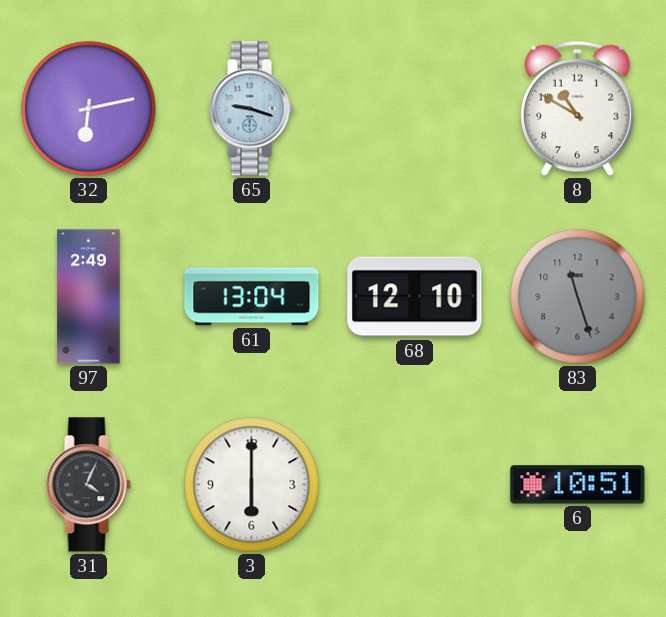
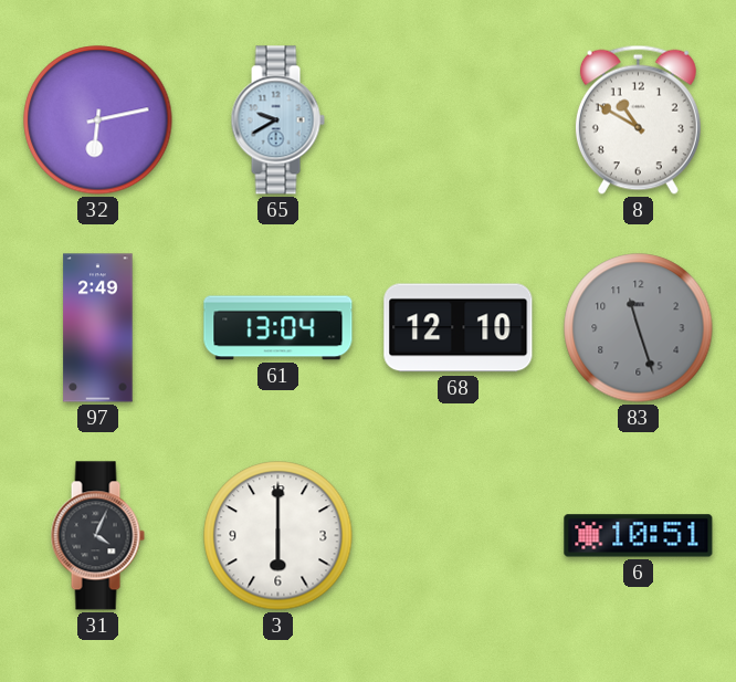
65: 9:18 -> 9:40
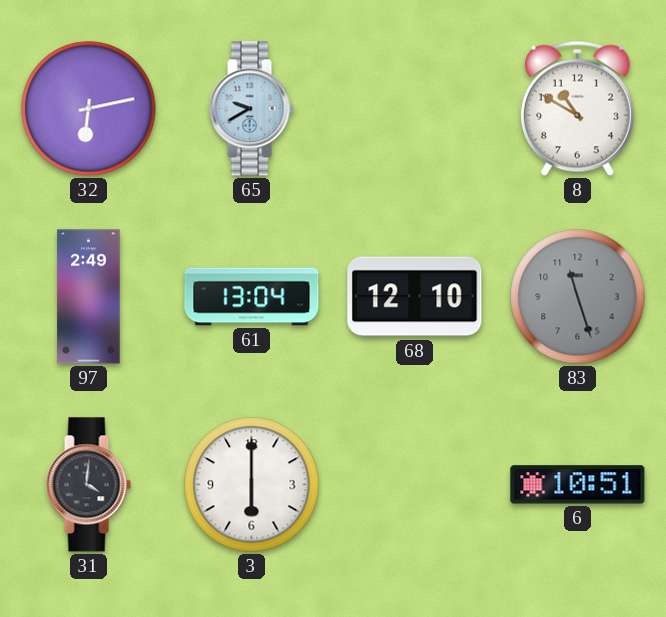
31: 4:04 -> 4:01
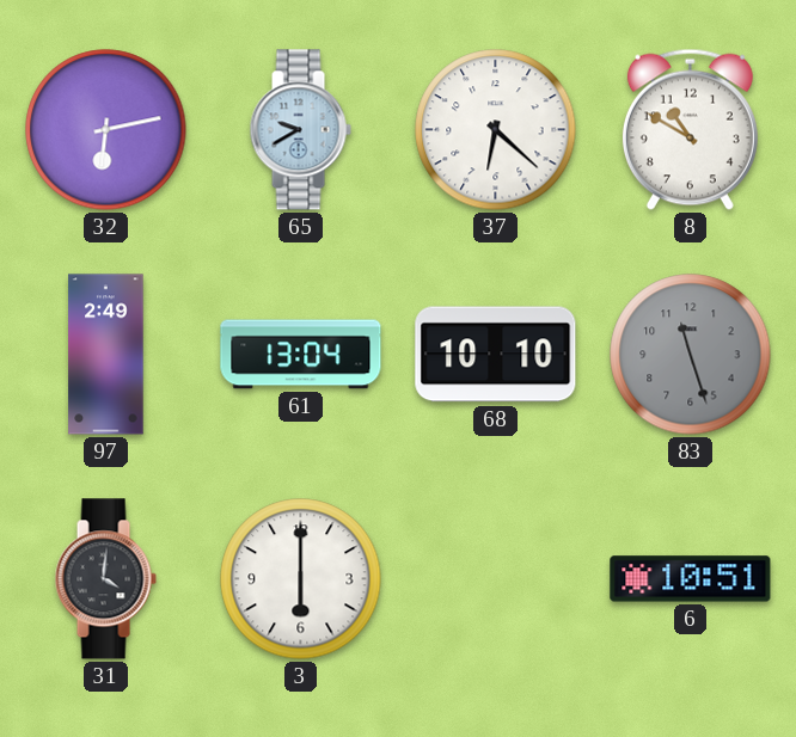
37: none -> 6:22
68: 12:10 -> 10:10
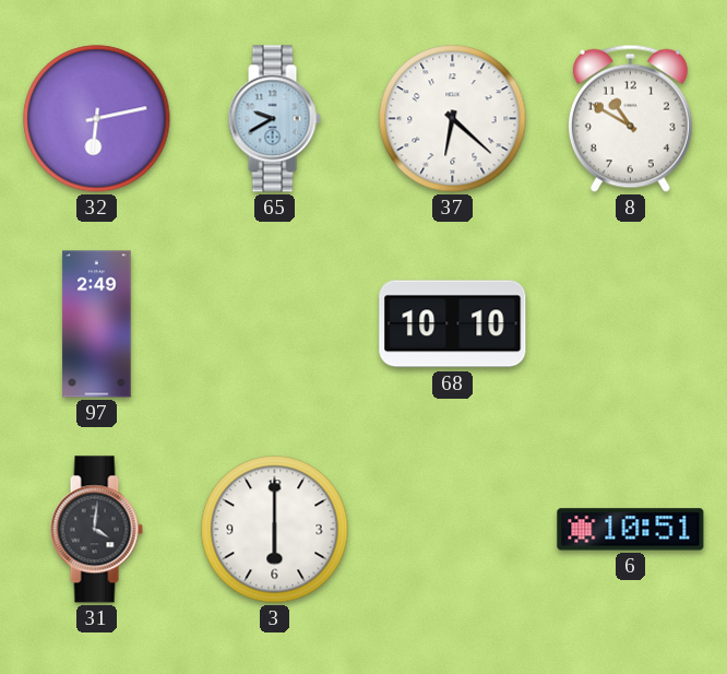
61: 13:04 -> none
83: 11:27 -> none
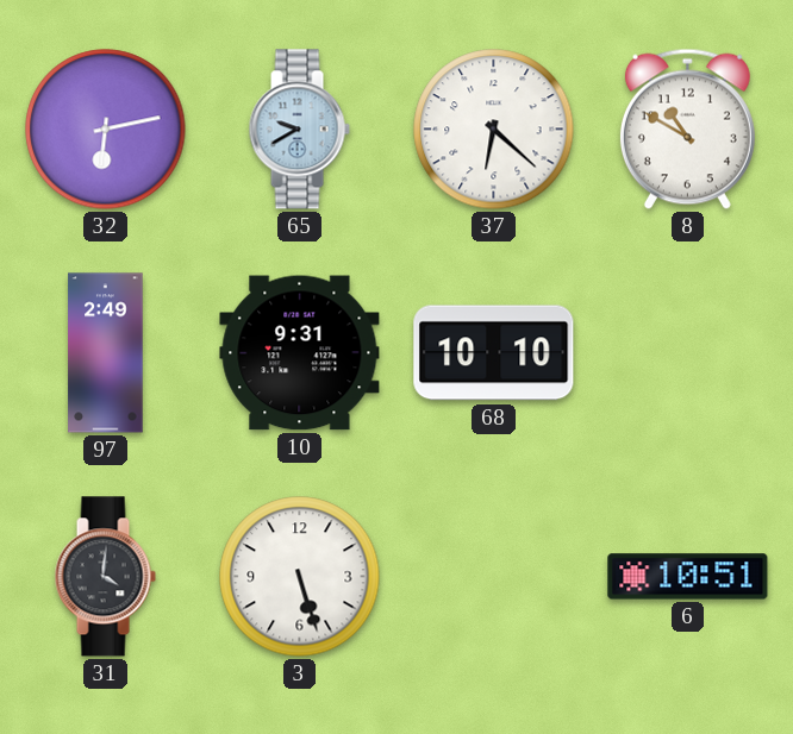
10: none -> 9:31
3: 6:00 -> 5:27
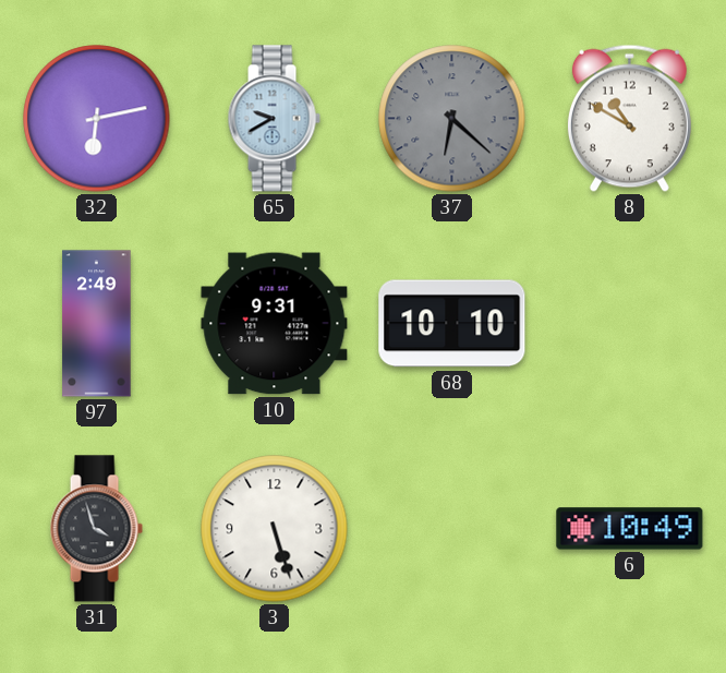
37 dial: white -> grey
31: 4:01 -> 3:57
6: 10:51 -> 10:49
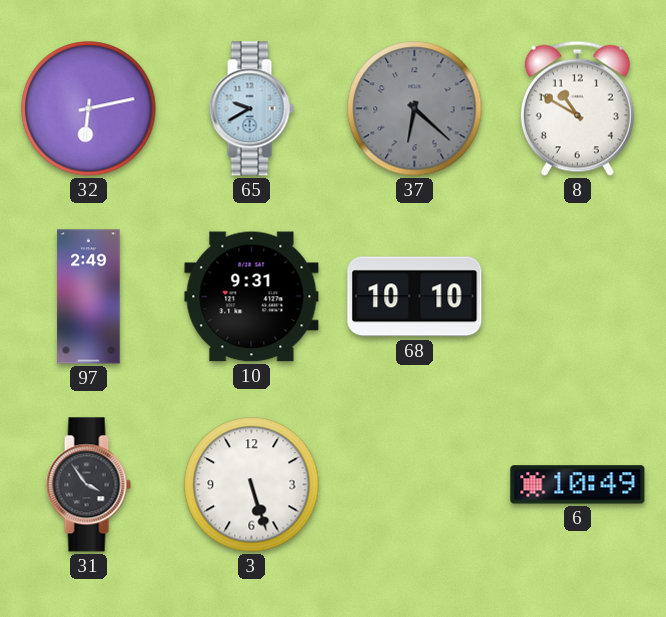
31: 3:57 -> 3:54
